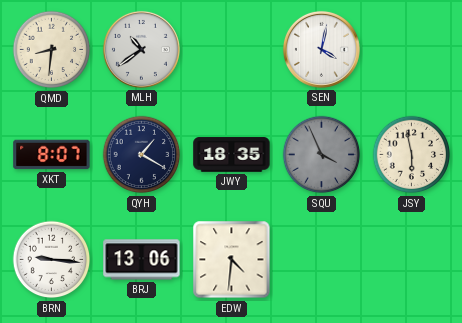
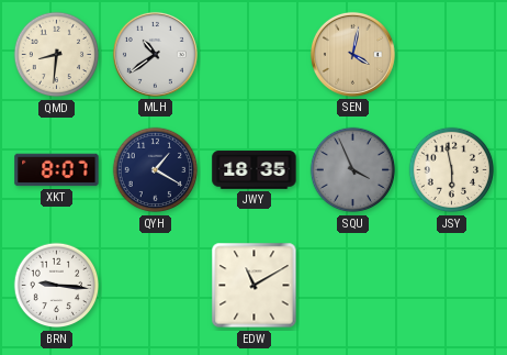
SEN dial: white -> champagne
BRJ: 13:06 -> none
EDW: 4:31 -> 11:10
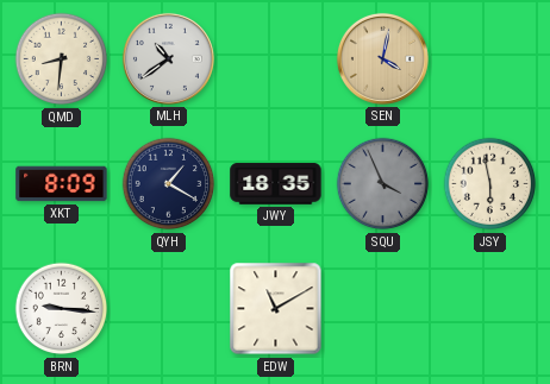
XKT: 8:07 -> 8:09
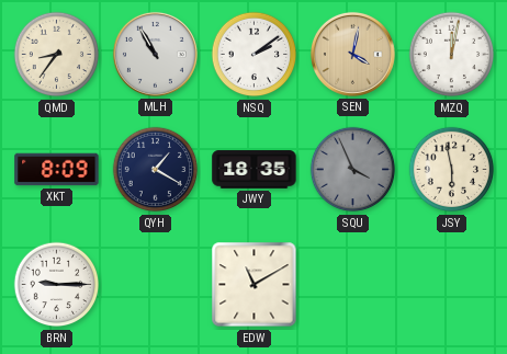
QMD: 8:31 -> 8:36
MLH: 10:39 -> 10:55
NSQ: none -> 2:09
MZQ: none -> 12:02
BRN: 9:16 -> 9:15
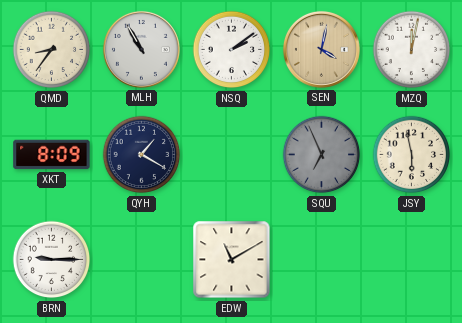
JWY: 18:35 -> none
SQU: 3:56 -> 6:56
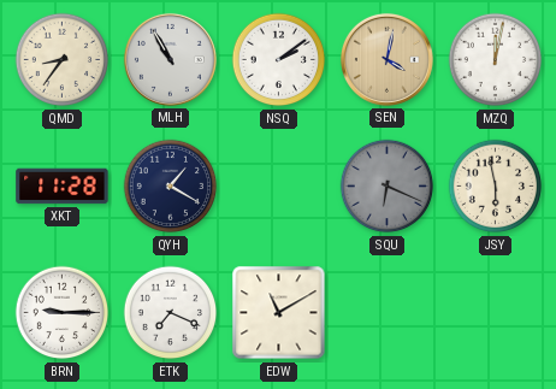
XKT: 8:09 -> 11:28
SQU: 6:56 -> 6:19
ETK: none -> 7:19
